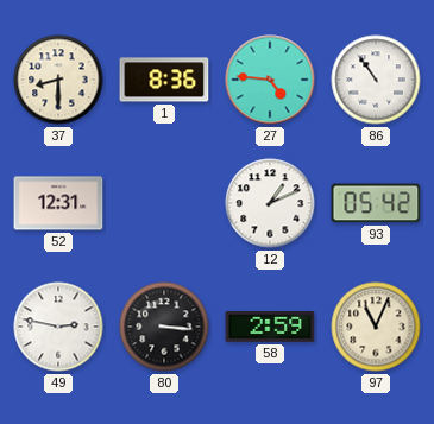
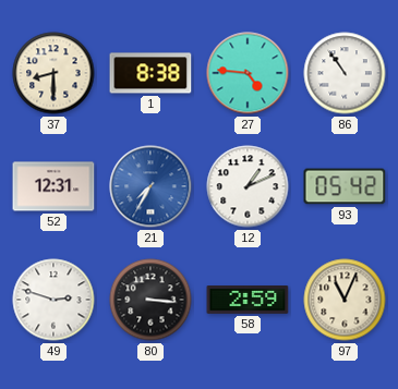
1: 8:36 -> 8:38
21: none -> 7:35
49: 2:47 -> 2:48
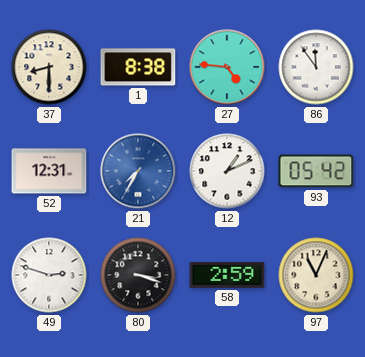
86: 10:54 -> 11:54
80: 3:16 -> 3:18
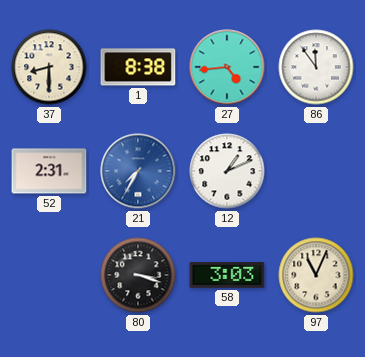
27: 4:46 -> 4:44
52: 12:31 -> 2:31
93: 05:42 -> none
49: 2:48 -> none
58: 2:59 -> 3:03
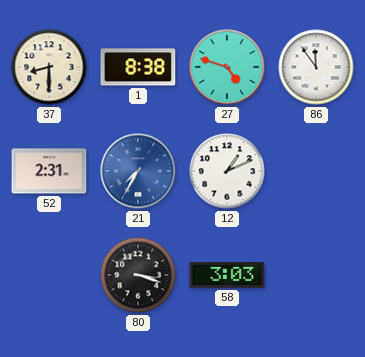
27: 4:44 -> 4:48
97: 11:04 -> none
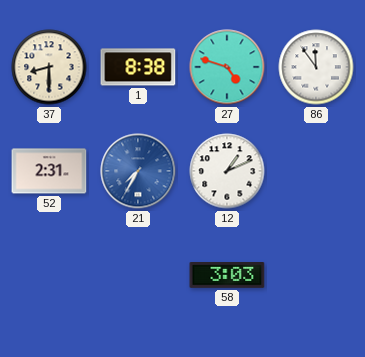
80: 3:18 -> none
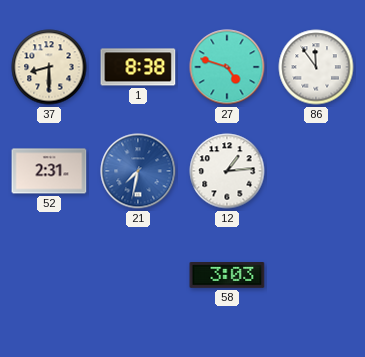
21: 7:35 -> 7:32
12: 1:11 -> 1:14
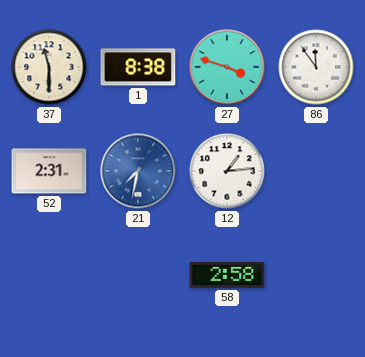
37: 8:30 -> 11:30
27: 4:48 -> 3:48
58: 3:03 -> 2:58
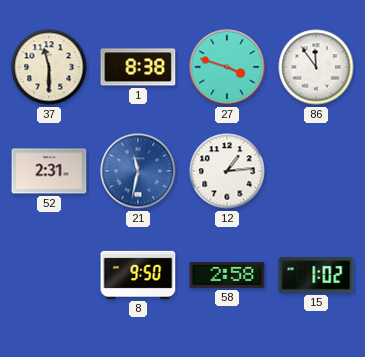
21: 7:32 -> 11:32
8: none -> 9:50
15: none -> 1:02
